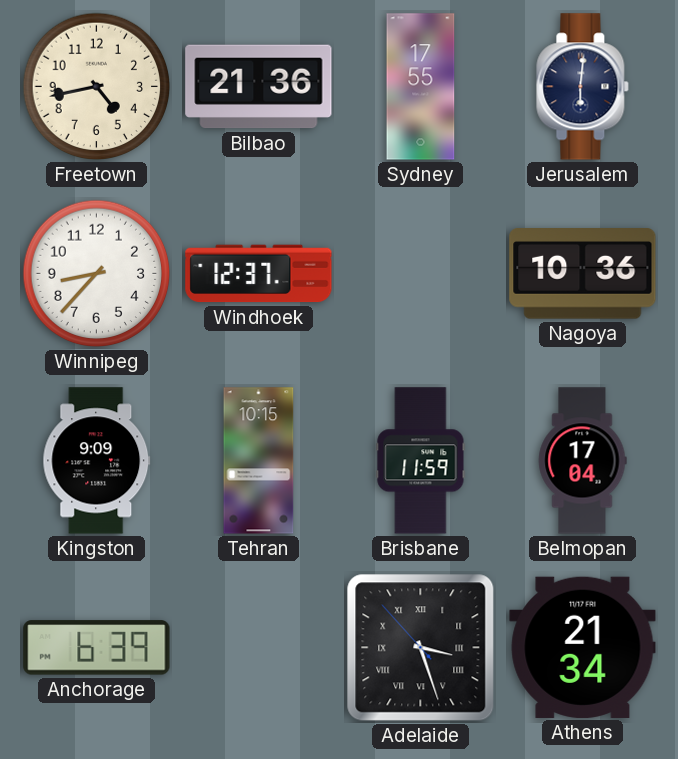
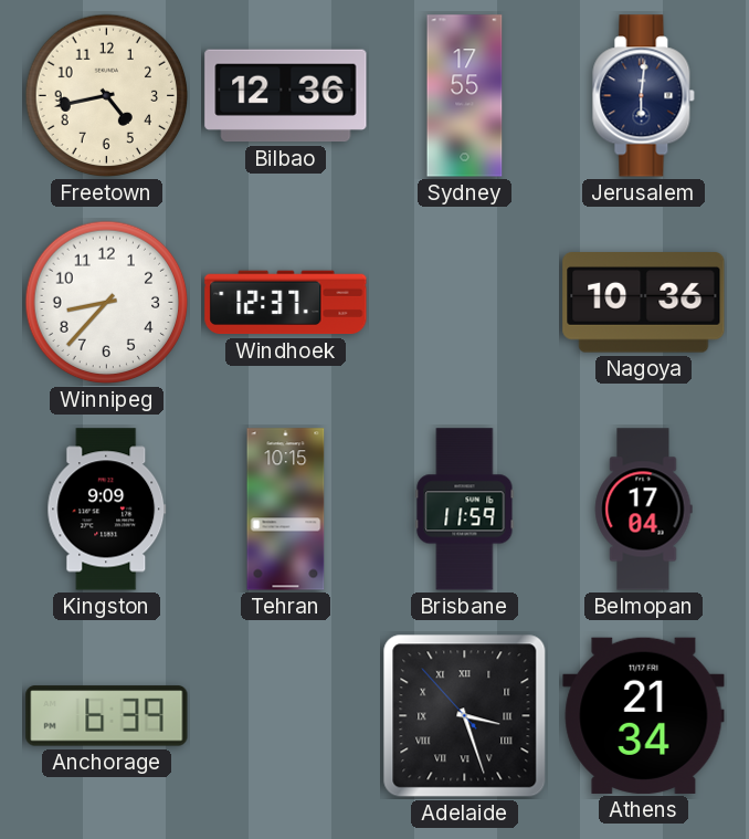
Bilbao: 21:36 -> 12:36
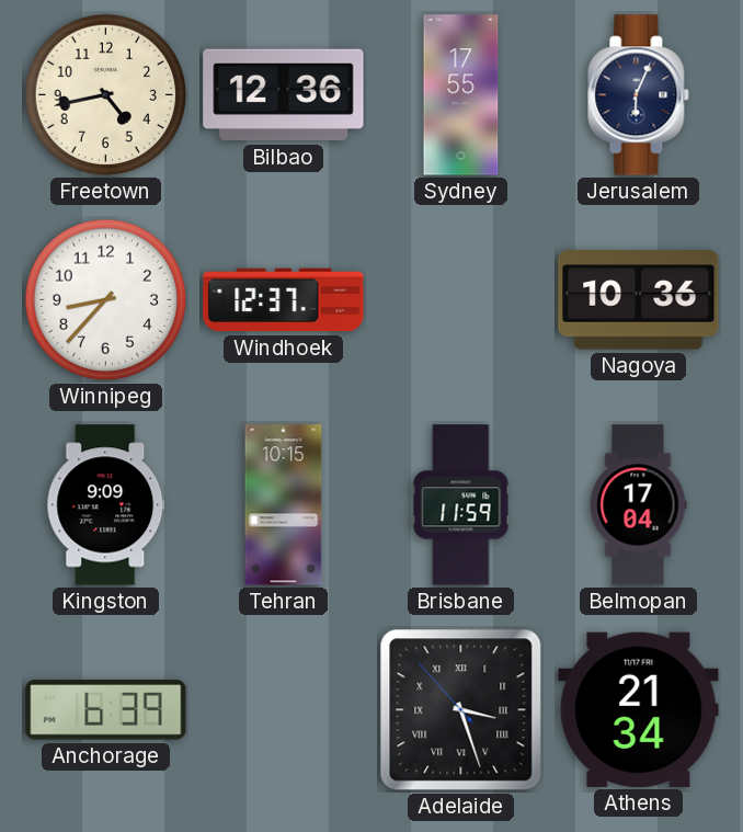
Jerusalem: 6:01 -> 6:04
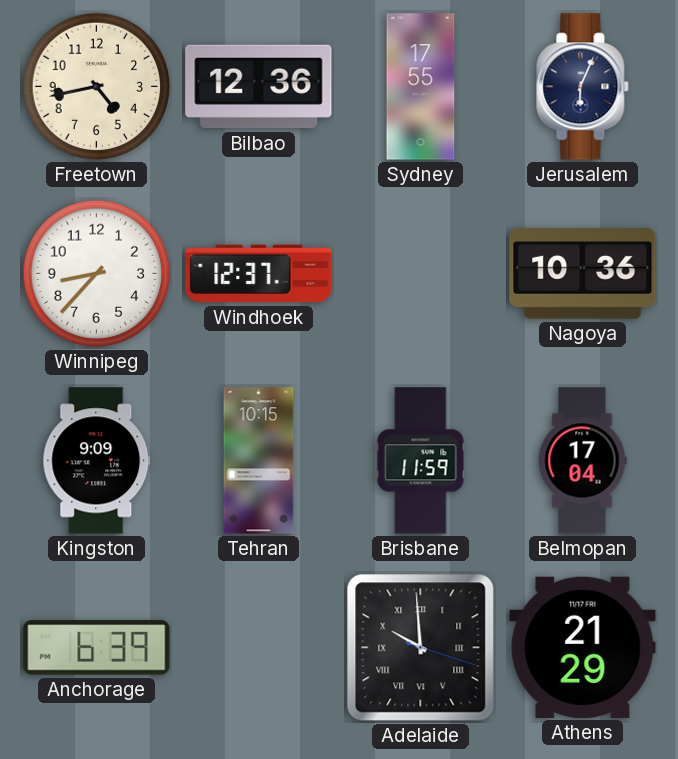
Adelaide: 3:26 -> 9:59
Athens: 21:34 -> 21:29
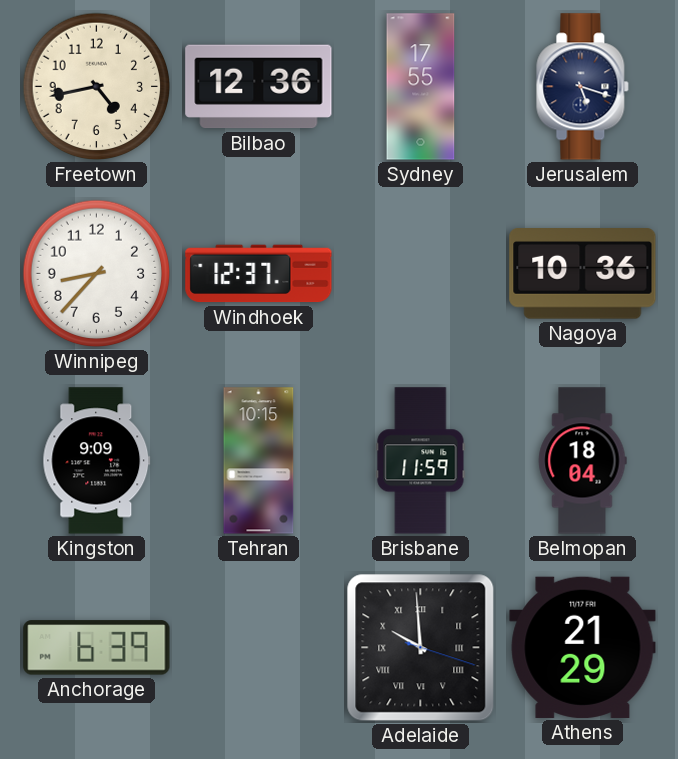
Jerusalem: 6:04 -> 5:18
Belmopan: 17:04 -> 18:04
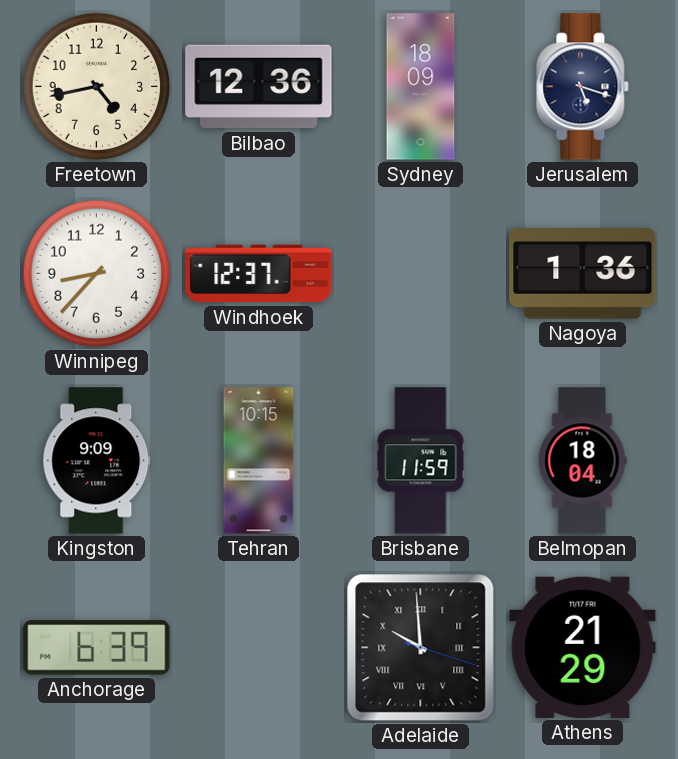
Sydney: 17:55 -> 18:09
Nagoya: 10:36 -> 1:36
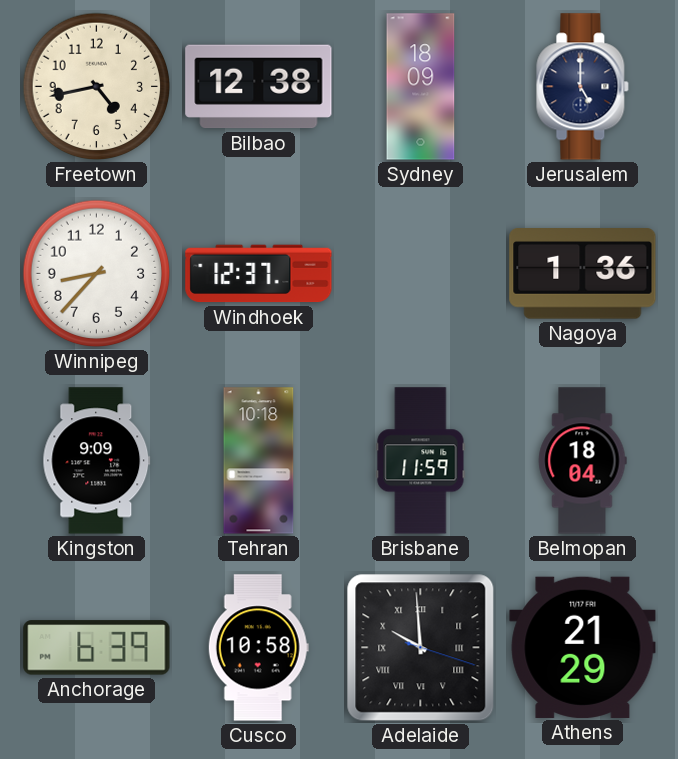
Bilbao: 12:36 -> 12:38
Jerusalem: 5:18 -> 5:00
Tehran: 10:15 -> 10:18
Cusco: none -> 10:58
